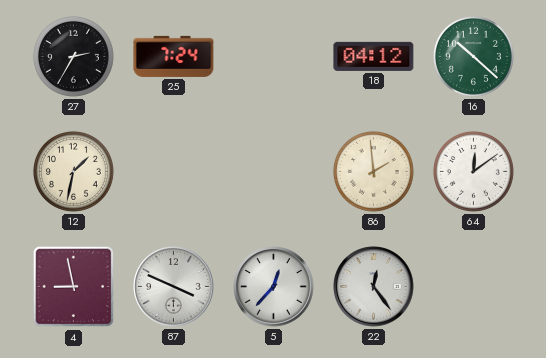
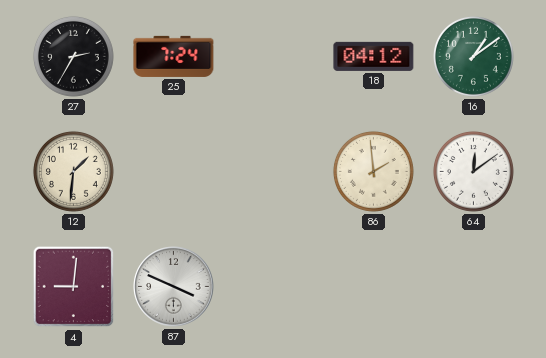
16: 10:22 -> 1:09
12: 1:32 -> 1:31
4: 8:58 -> 9:01
5: 12:37 -> none
22: 12:24 -> none
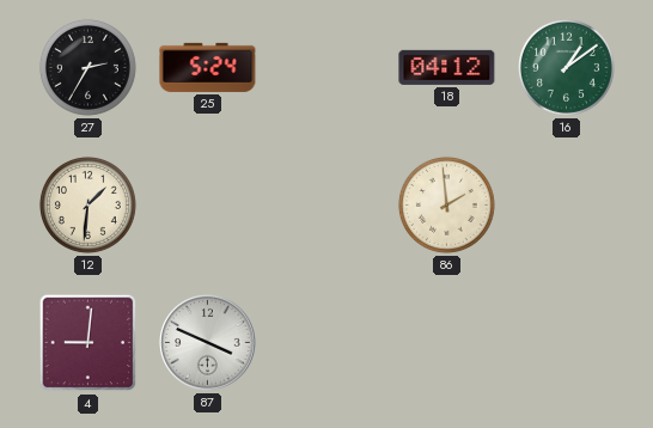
25: 7:24 -> 5:24
64: 12:09 -> none
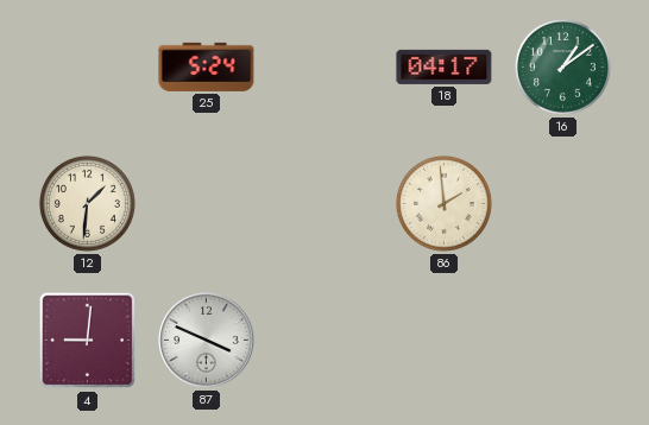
27: 2:35 -> none
18: 04:12 -> 04:17
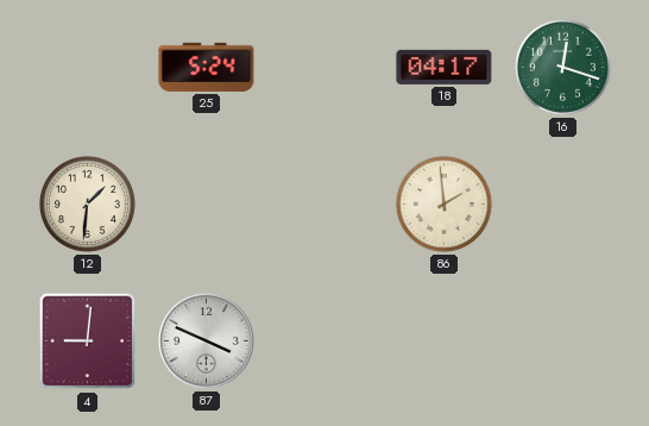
16: 1:09 -> 12:18
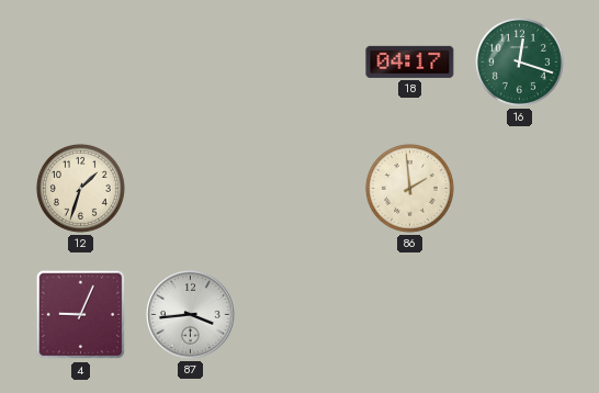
25: 5:24 -> none
12: 1:31 -> 1:33
4: 9:01 -> 9:04
87: 3:49 -> 3:44
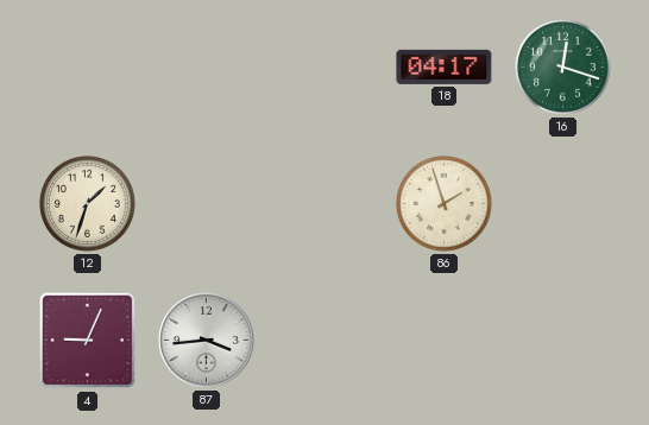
86: 1:59 -> 1:57
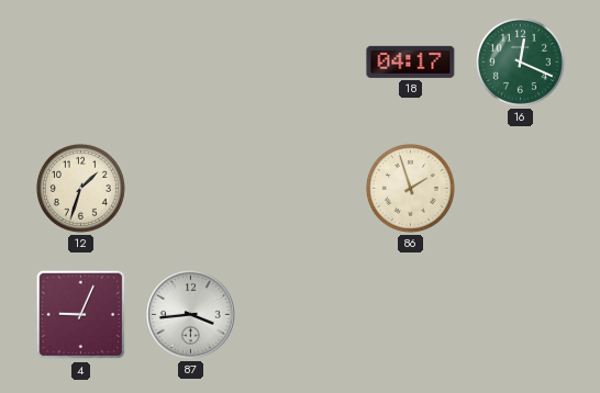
16: 12:18 -> 12:19
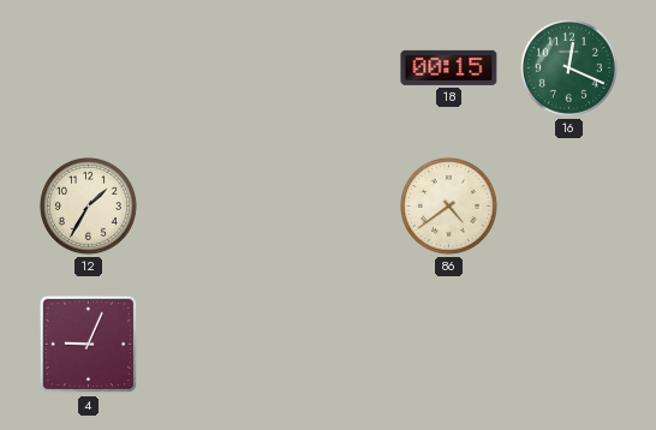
18: 04:17 -> 00:15
12: 1:33 -> 1:35
86: 1:57 -> 4:39
87: 3:44 -> none
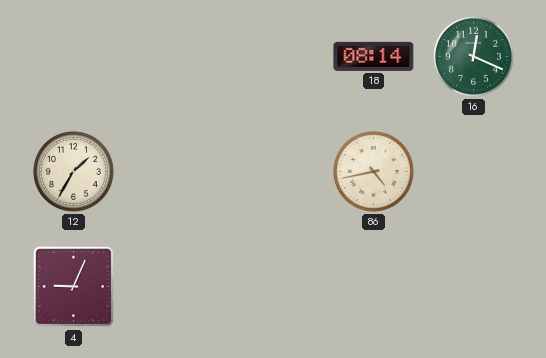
18: 00:15 -> 08:14
86: 4:39 -> 4:43
